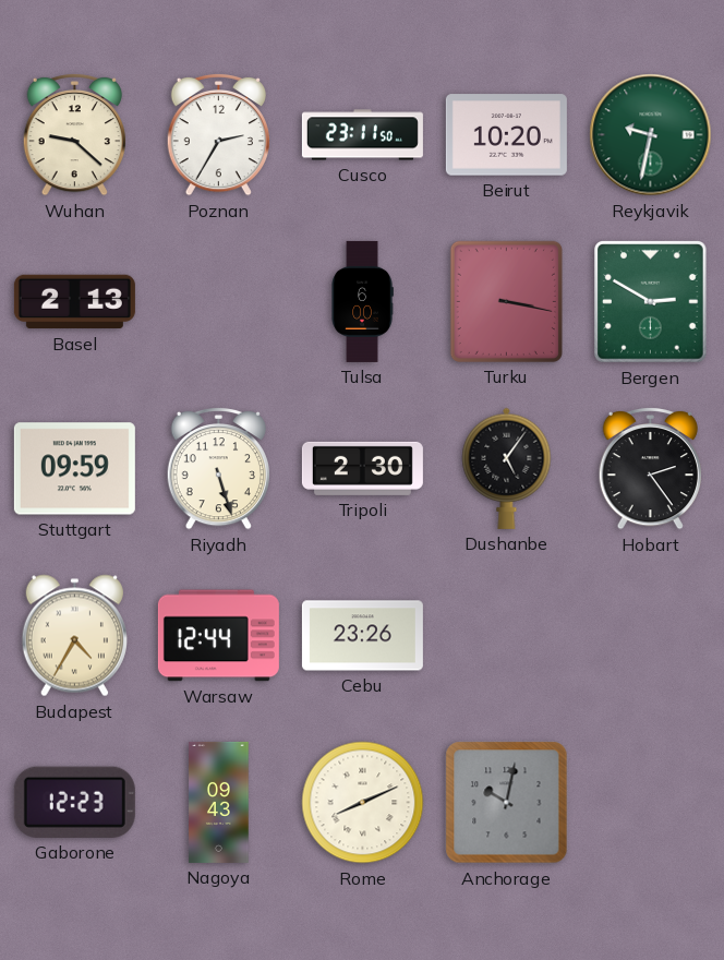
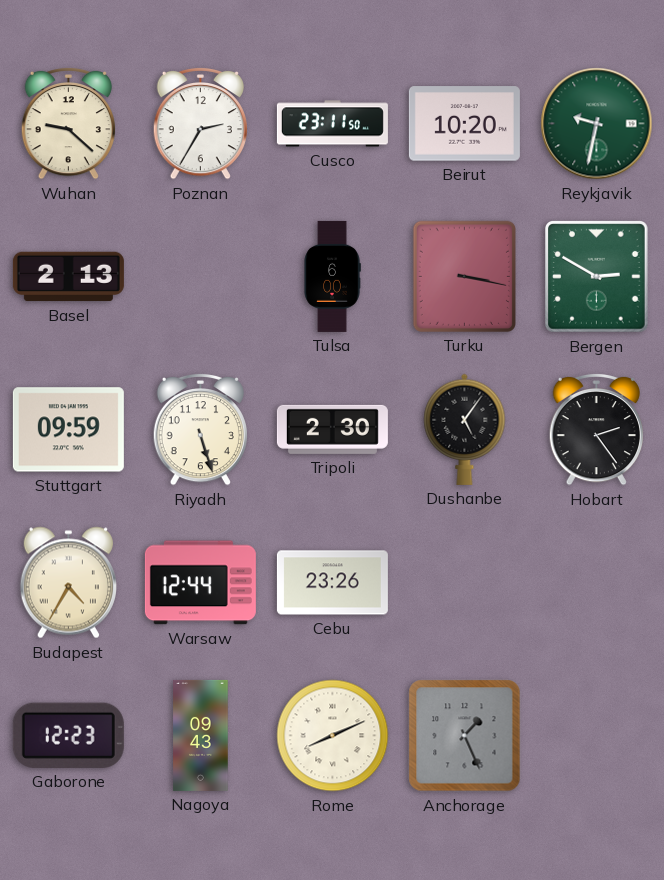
Anchorage: 10:02 -> 1:26
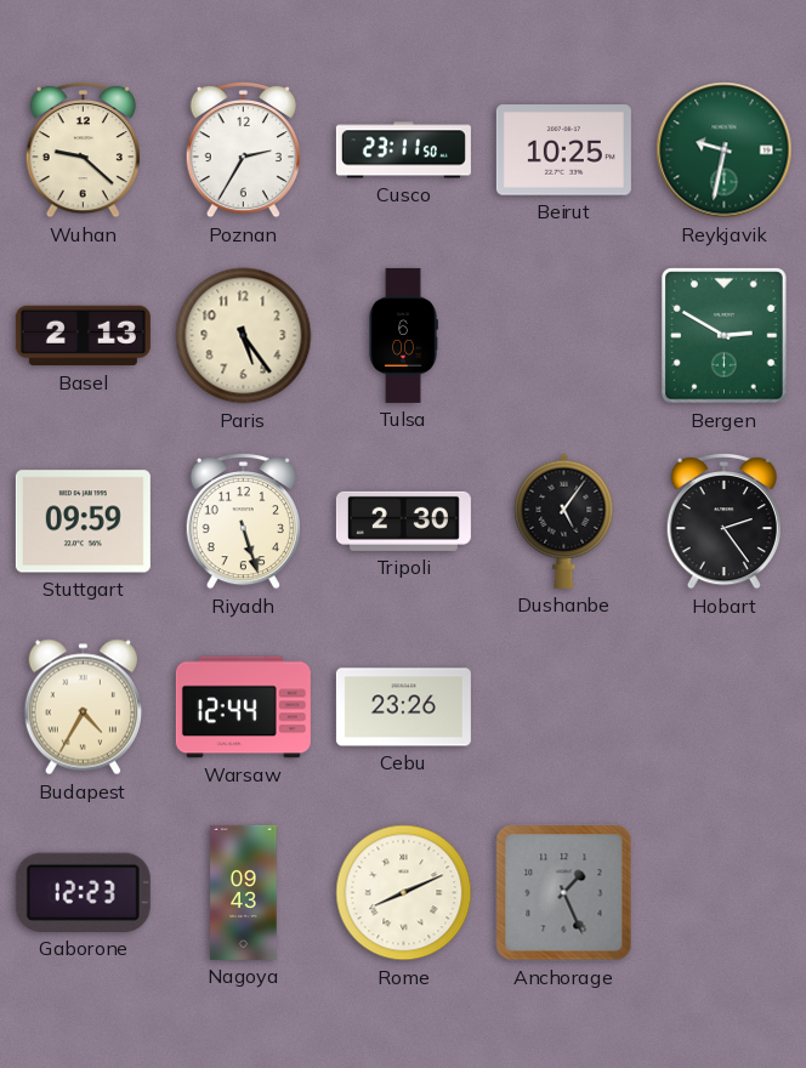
Beirut: 10:20 -> 10:25
Paris: none -> 5:24
Turku: 3:17 -> none
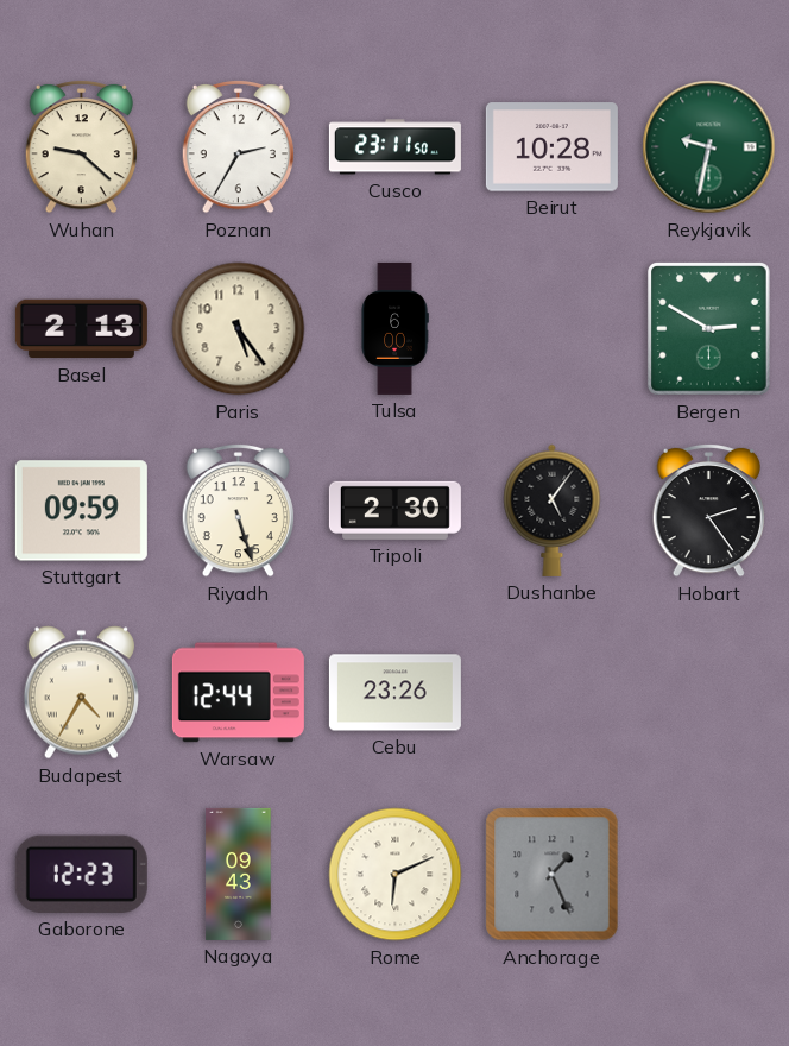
Beirut: 10:25 -> 10:28
Rome: 8:11 -> 6:11
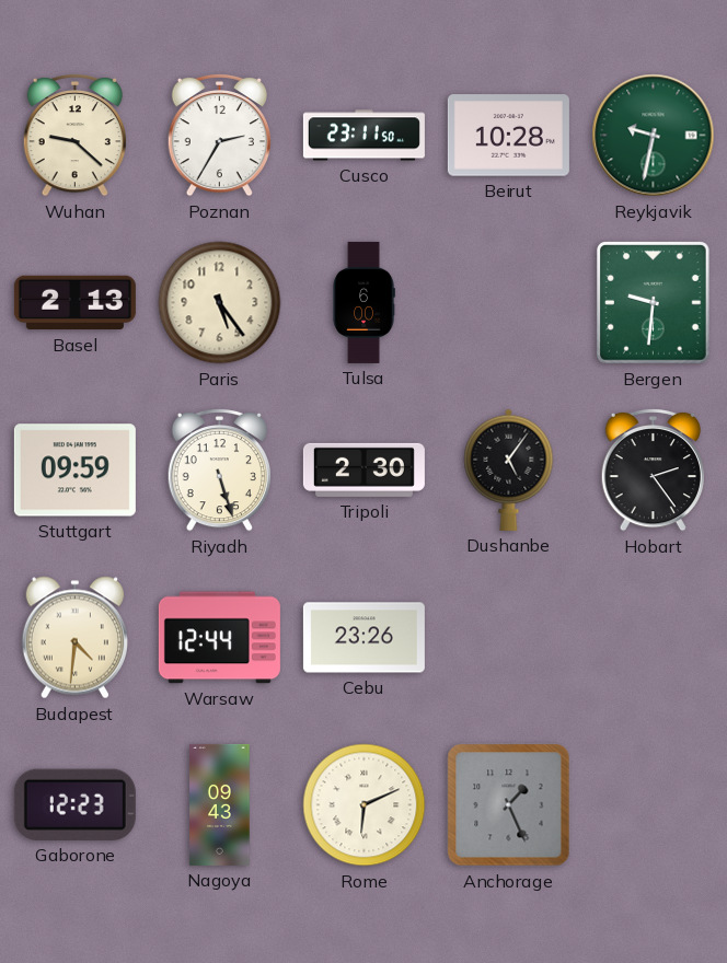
Bergen: 2:50 -> 9:31
Budapest: 4:35 -> 4:31
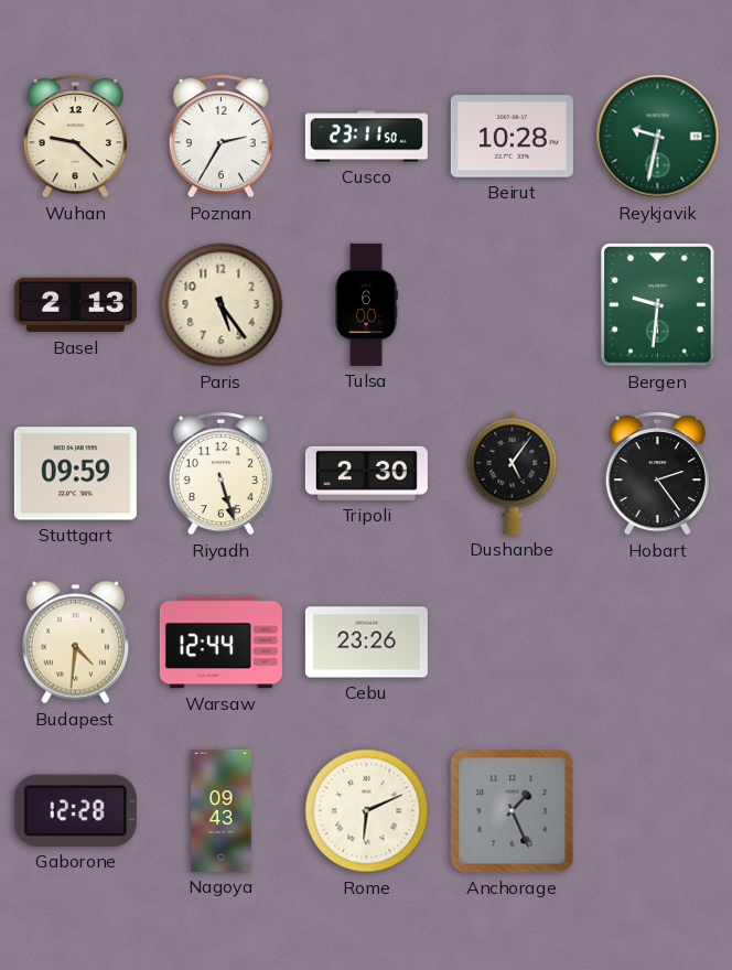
Gaborone: 12:23 -> 12:28
